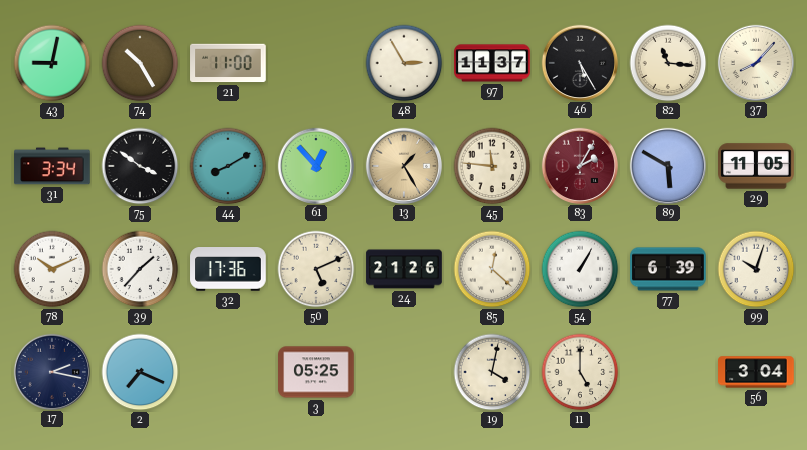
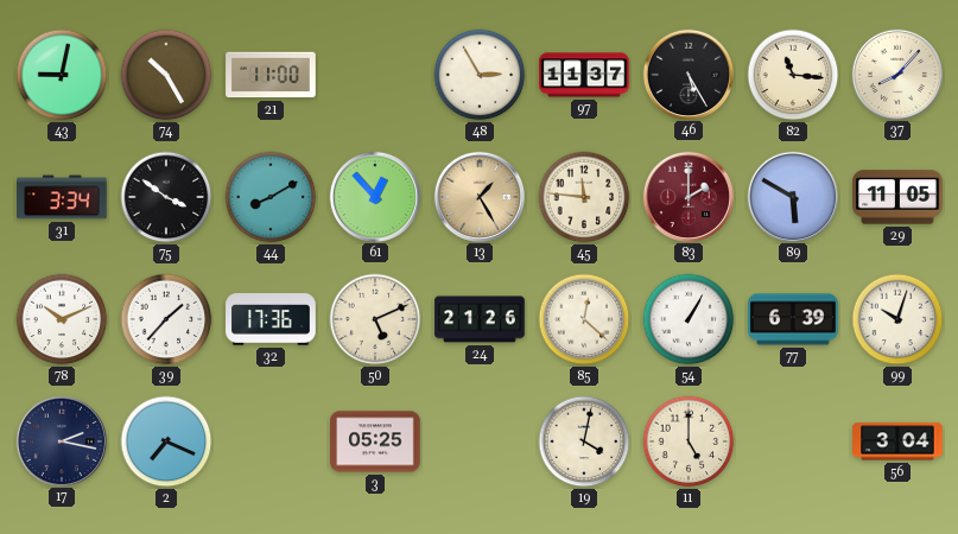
83: 2:05 -> 2:00
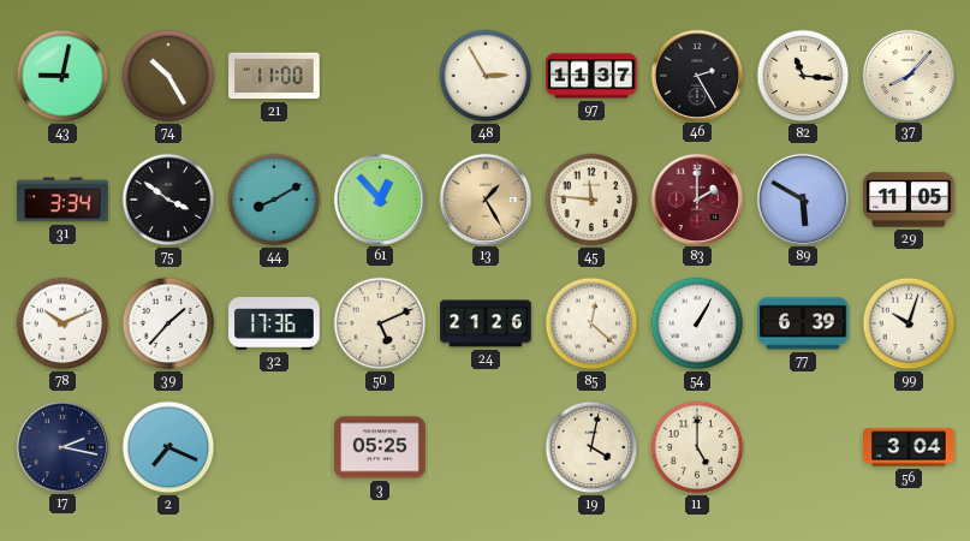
46: 5:25 -> 2:25
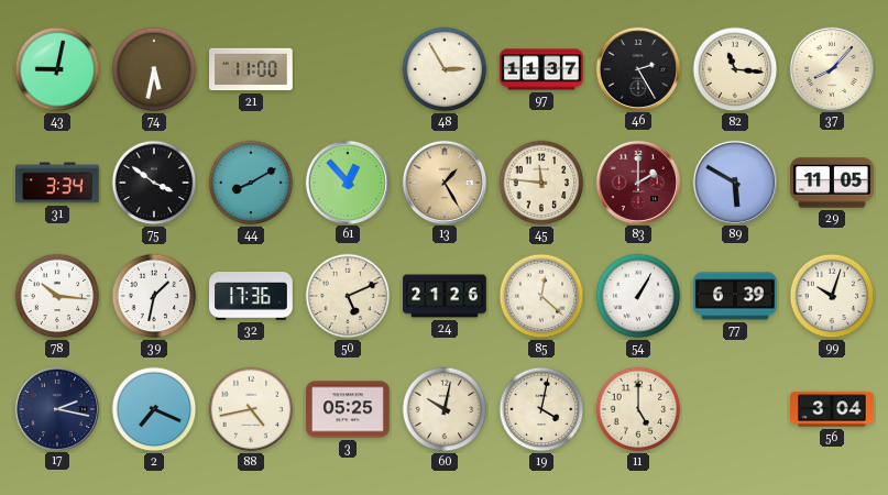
74: 10:25 -> 5:32
78: 10:11 -> 10:16
39: 1:37 -> 1:32
88: none -> 4:43
60: none -> 10:02
